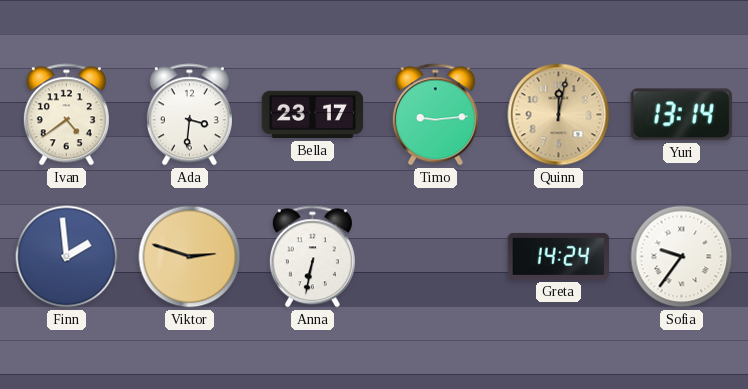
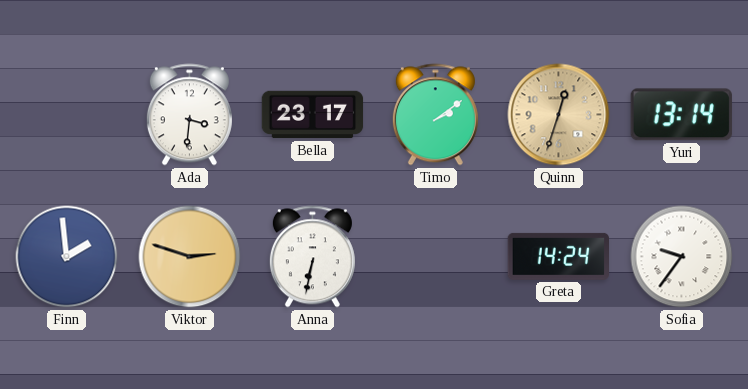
Ivan: 4:39 -> none
Timo: 9:14 -> 2:09
Quinn: 12:02 -> 12:33
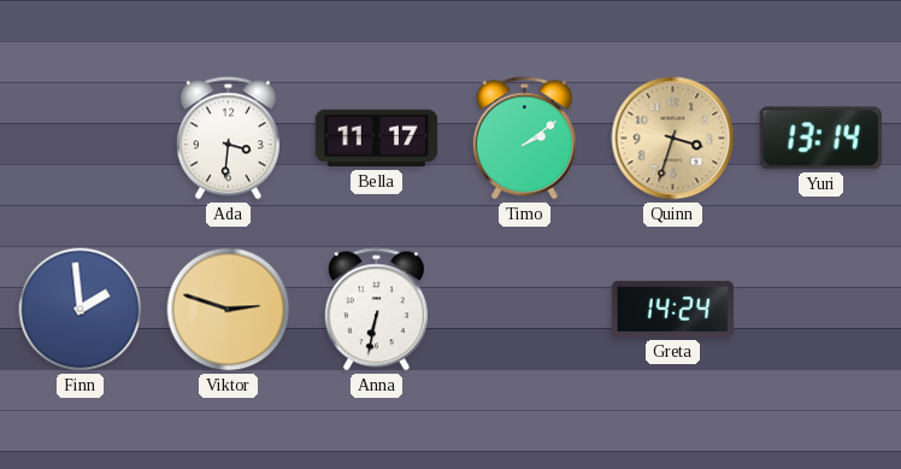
Bella: 23:17 -> 11:17
Quinn: 12:33 -> 3:33
Sofia: 9:36 -> none
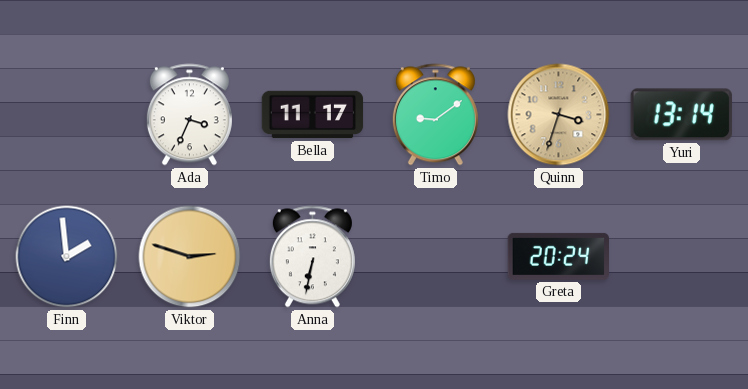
Ada: 3:31 -> 3:34
Timo: 2:09 -> 9:09
Greta: 14:24 -> 20:24
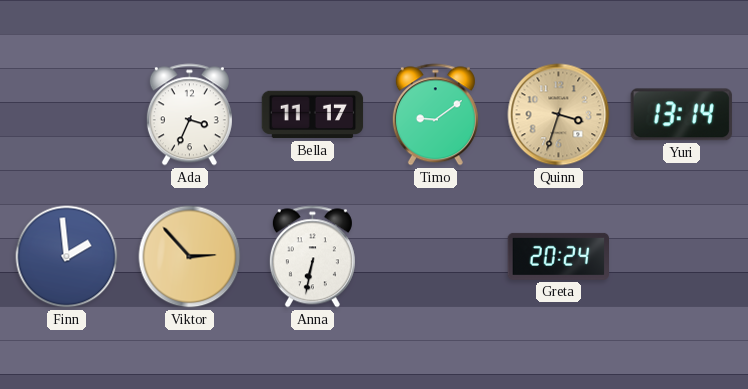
Viktor: 2:48 -> 2:53
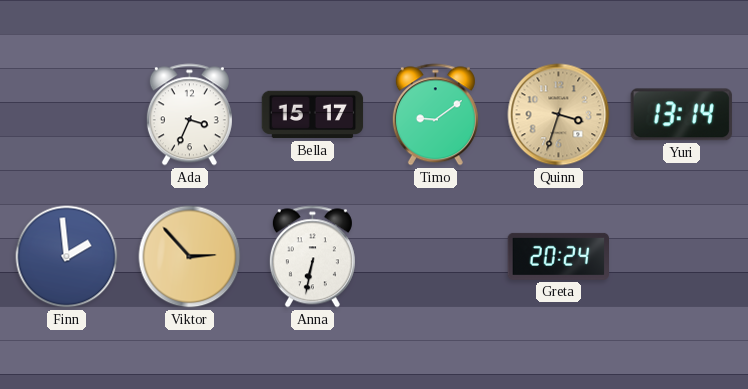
Bella: 11:17 -> 15:17
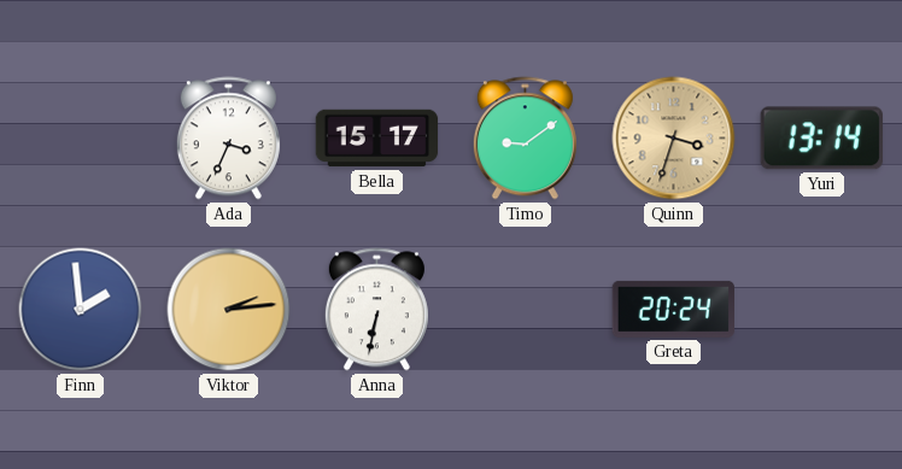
Viktor: 2:53 -> 2:14
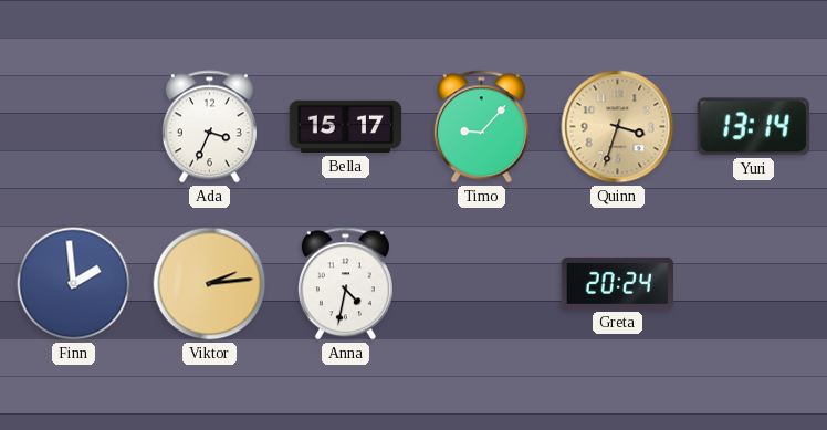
Timo: 9:09 -> 9:07
Anna: 6:32 -> 4:32
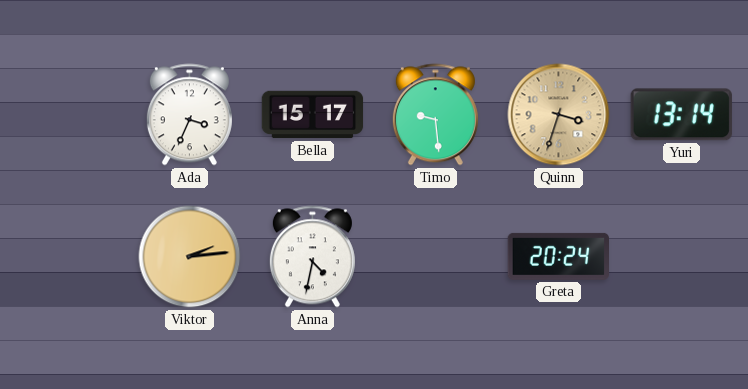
Timo: 9:07 -> 9:29
Finn: 1:59 -> none
